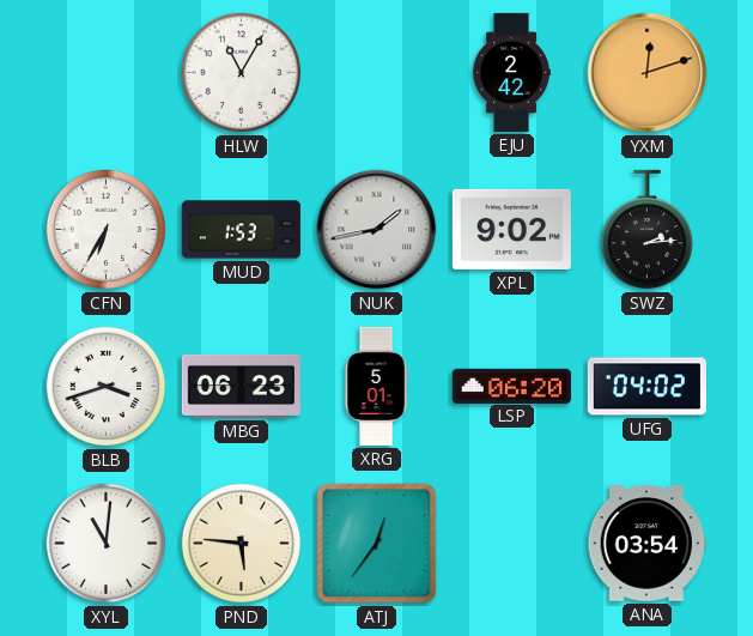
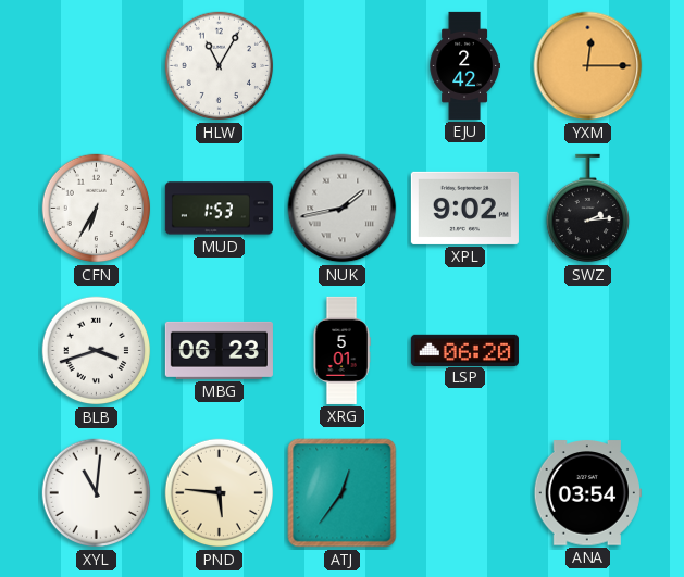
YXM: 12:12 -> 12:15
UFG: 04:02 -> none
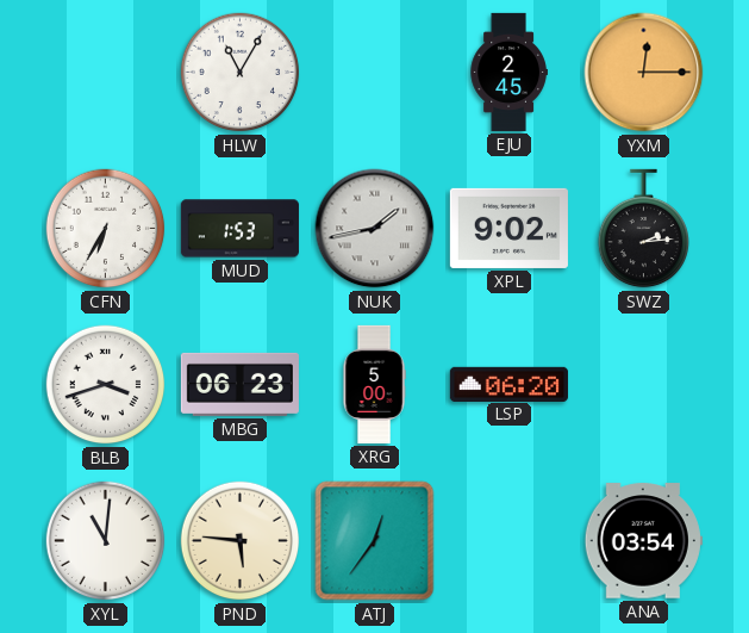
EJU: 2:42 -> 2:45
XRG: 5:01 -> 5:00
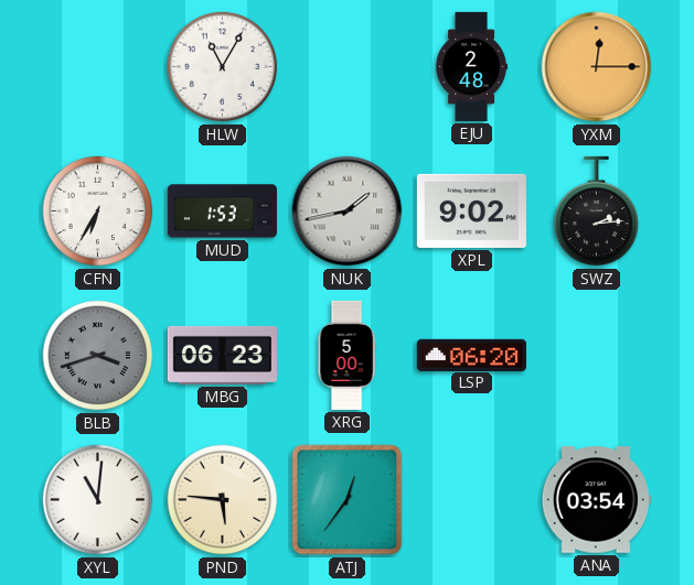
EJU: 2:45 -> 2:48
BLB dial: white -> grey
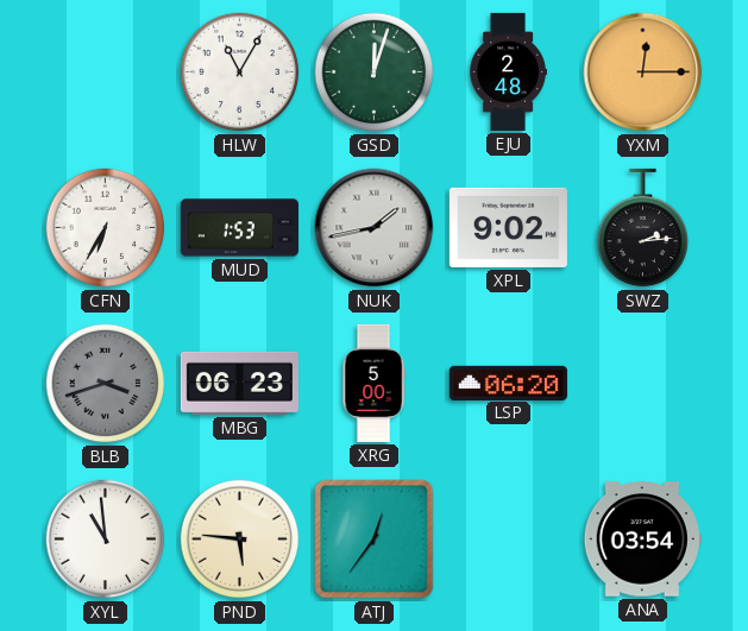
GSD: none -> 12:03
XYL: 11:01 -> 10:59
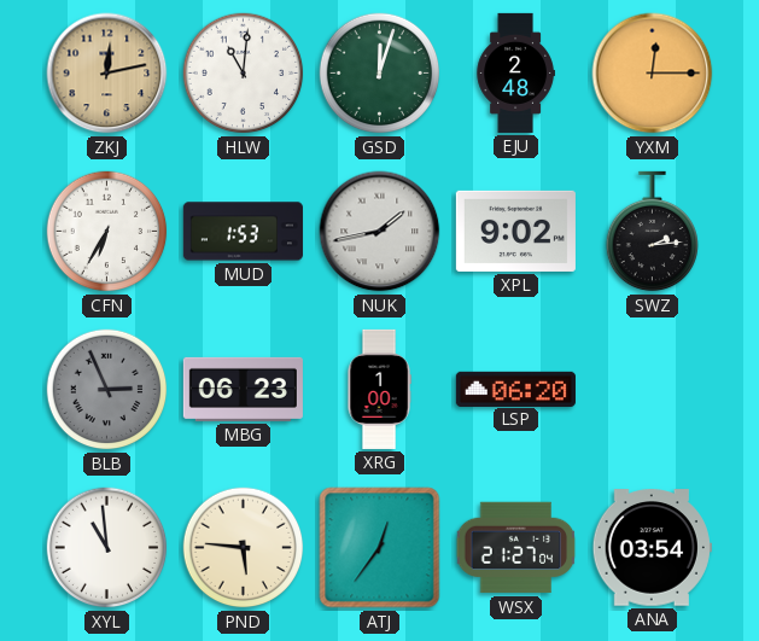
ZKJ: none -> 12:13
HLW: 11:05 -> 11:01
BLB: 3:42 -> 2:56
XRG: 5:00 -> 1:00
WSX: none -> 21:27
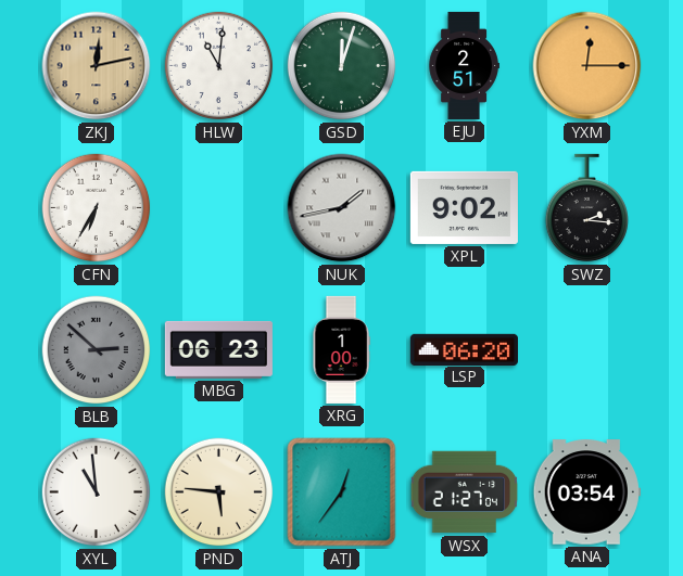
EJU: 2:48 -> 2:51
MUD: 1:53 -> none
SWZ: 2:14 -> 2:16
BLB: 2:56 -> 2:52
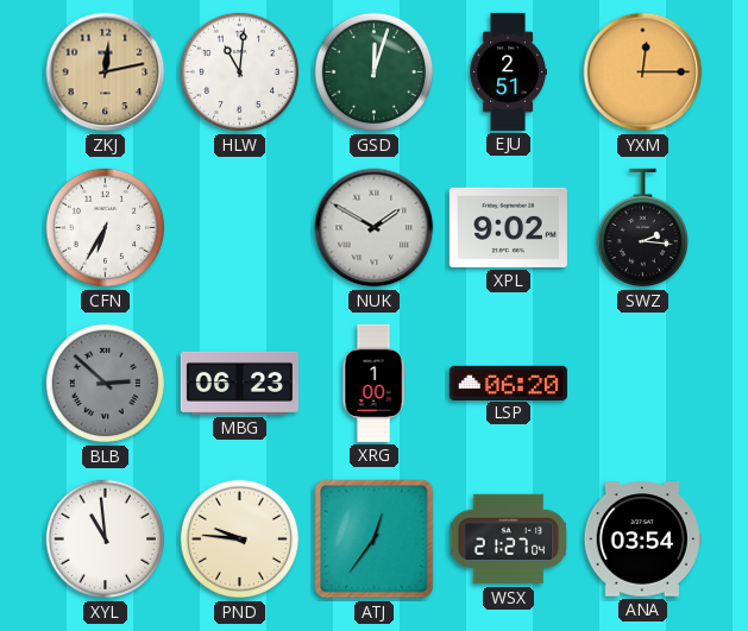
NUK: 1:43 -> 1:50
PND: 5:46 -> 9:46
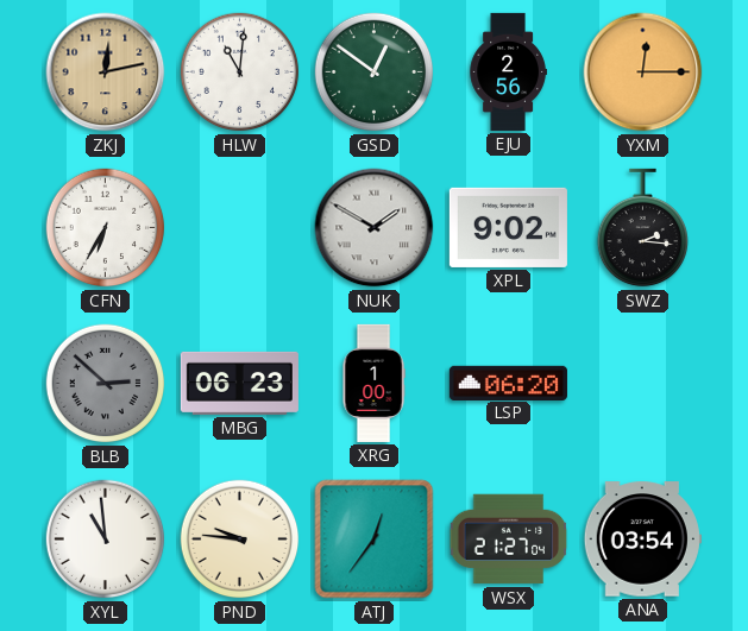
GSD: 12:03 -> 12:51
EJU: 2:51 -> 2:56
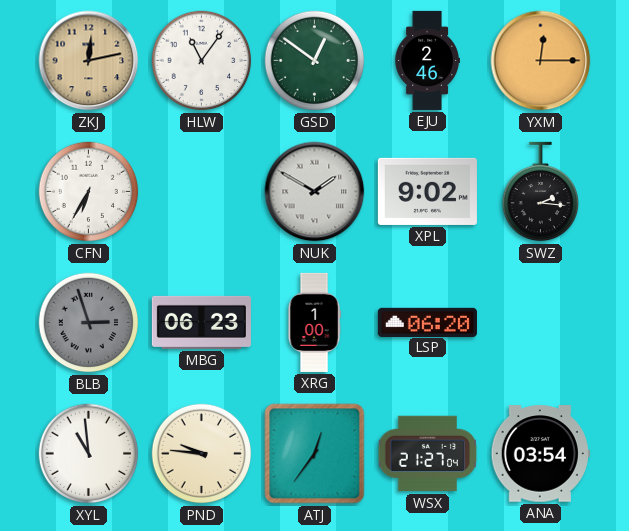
HLW: 11:01 -> 11:06
EJU: 2:56 -> 2:46
BLB: 2:52 -> 2:57
